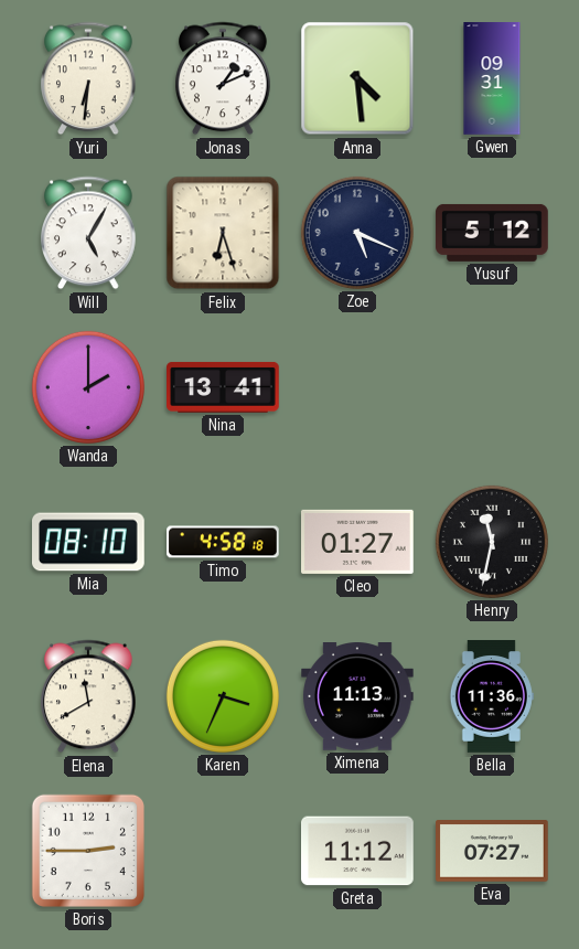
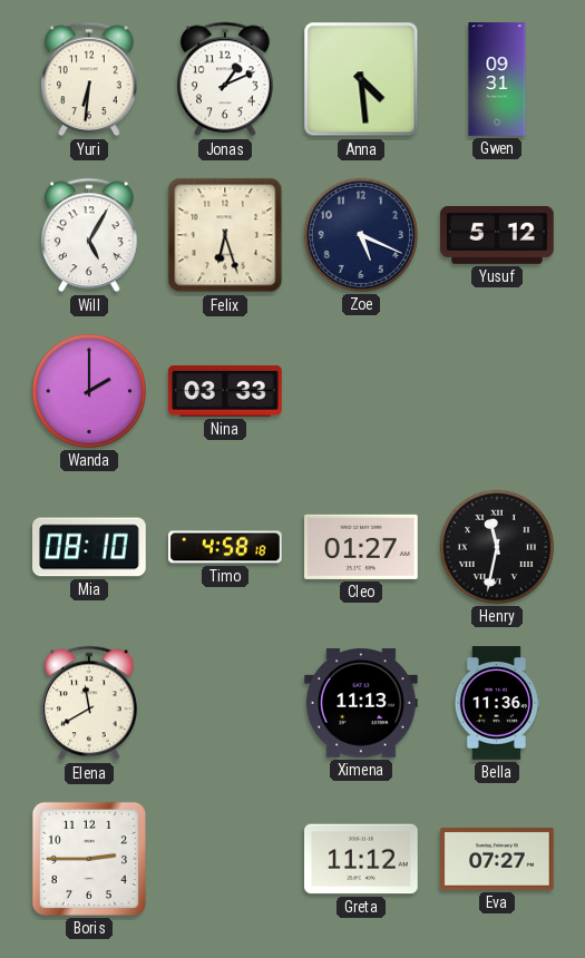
Nina: 13:41 -> 03:33
Karen: 3:34 -> none
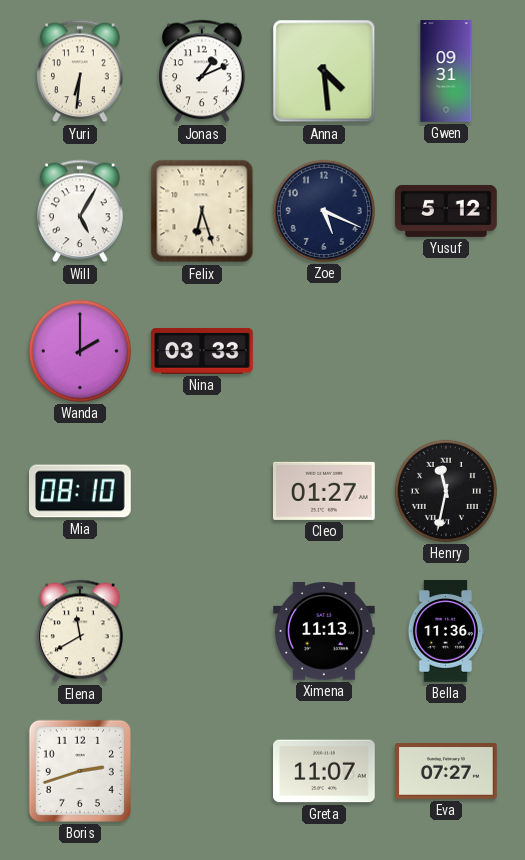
Timo: 4:58 -> none
Boris: 2:45 -> 2:42
Greta: 11:12 -> 11:07
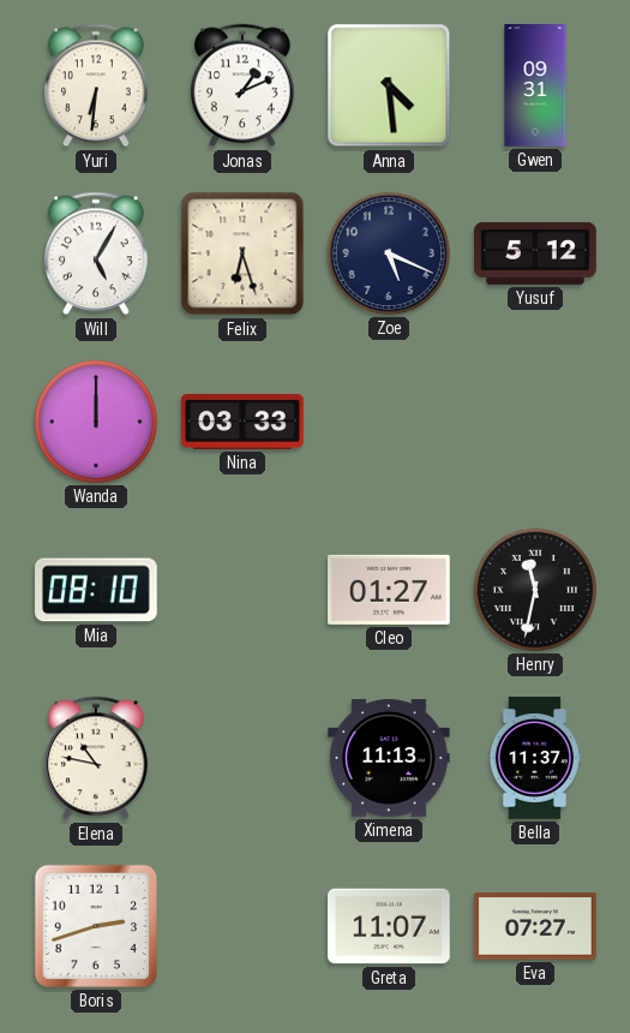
Wanda: 2:00 -> 12:00
Elena: 11:40 -> 10:47
Bella: 11:36 -> 11:37
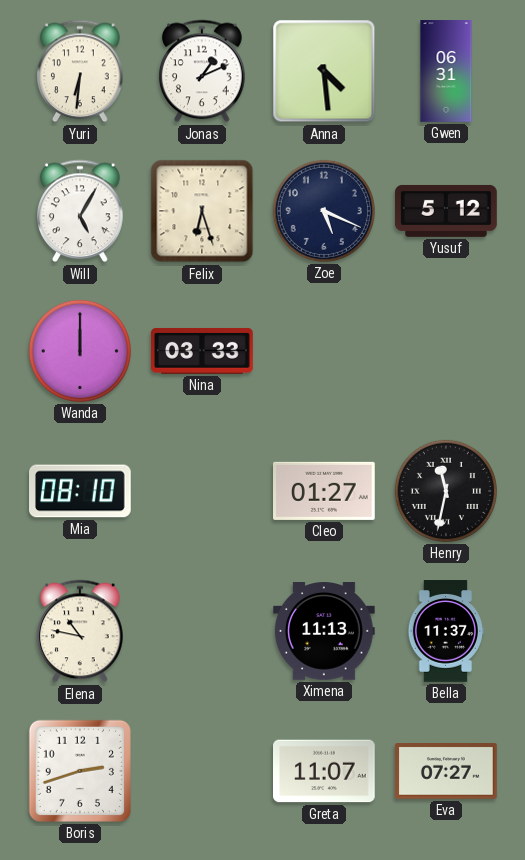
Gwen: 09:31 -> 06:31
